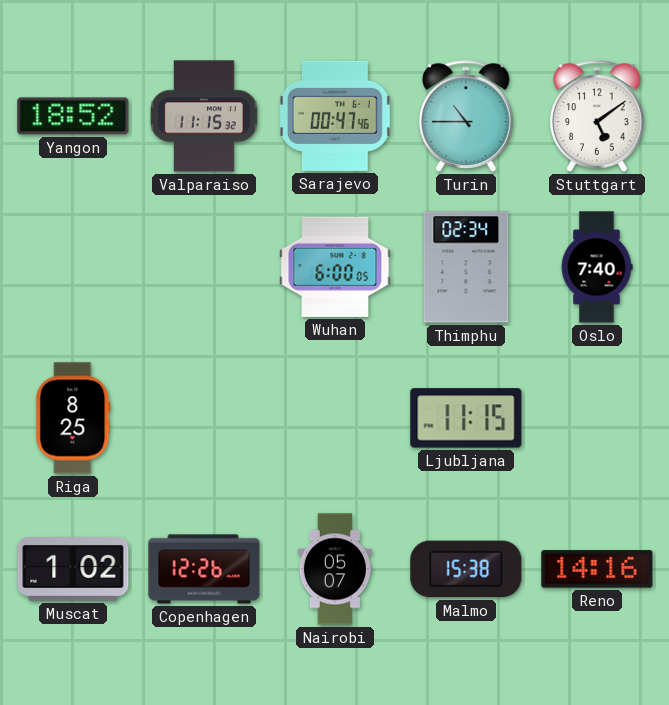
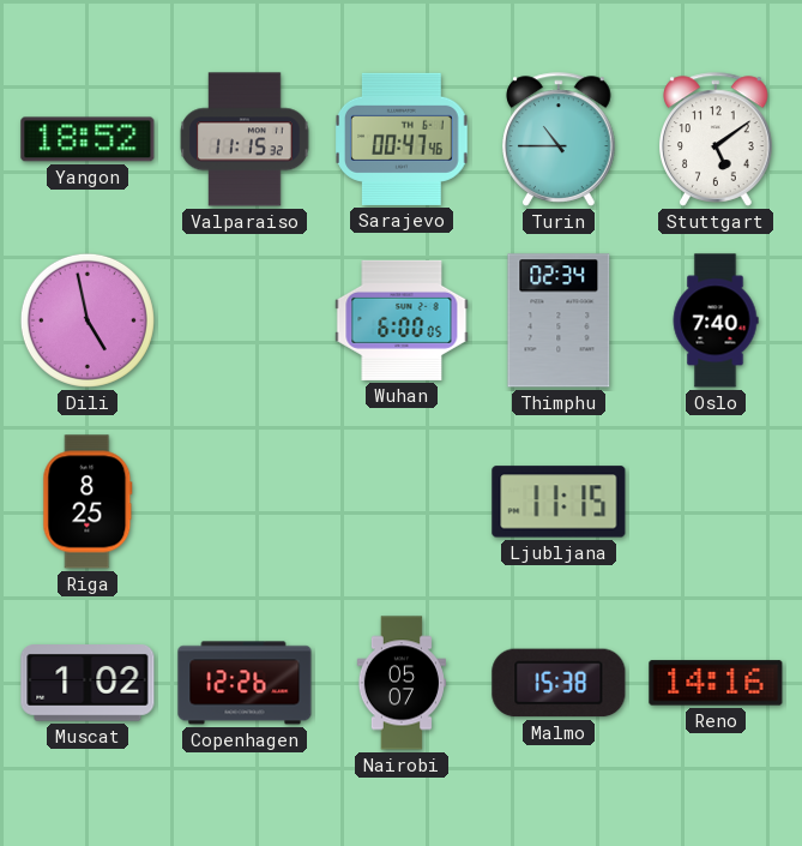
Dili: none -> 4:58
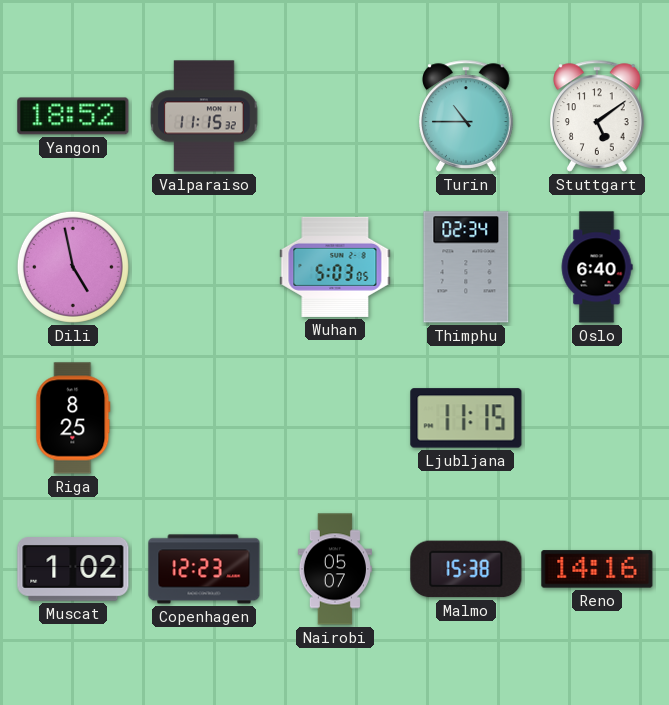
Sarajevo: 00:47 -> none
Wuhan: 6:00 -> 5:03
Oslo: 7:40 -> 6:40
Copenhagen: 12:26 -> 12:23
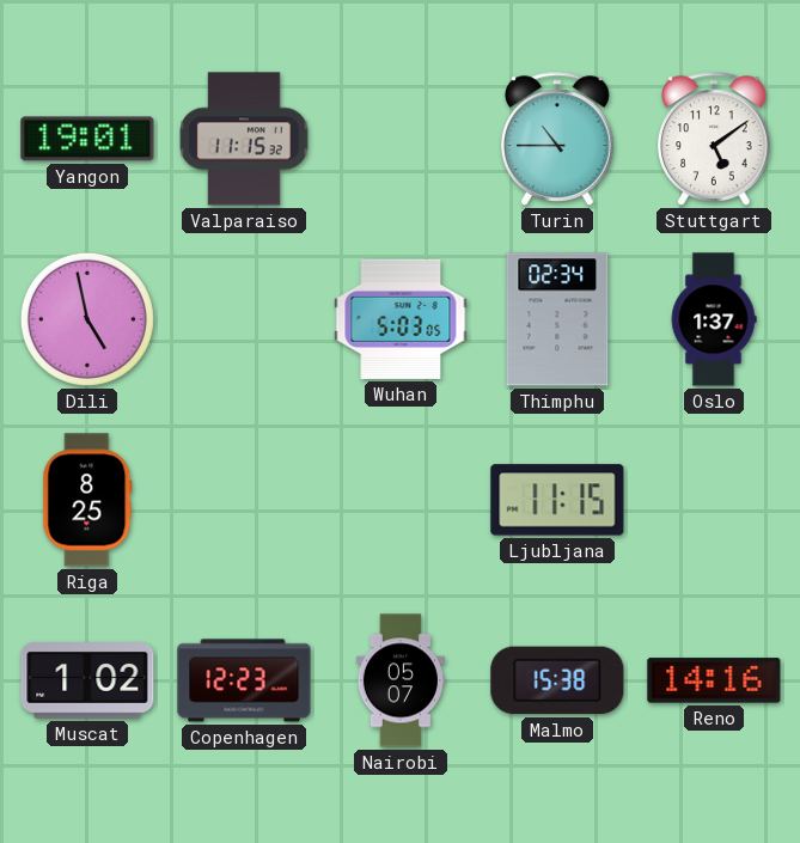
Yangon: 18:52 -> 19:01
Oslo: 6:40 -> 1:37
